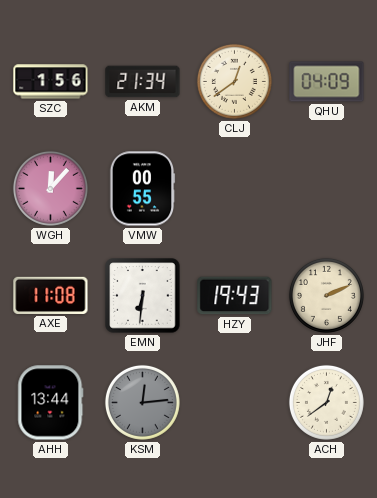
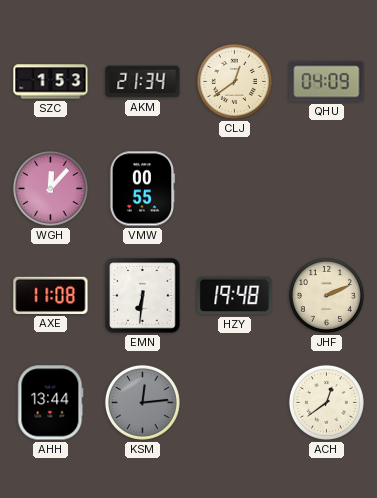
SZC: 1:56 -> 1:53
HZY: 19:43 -> 19:48
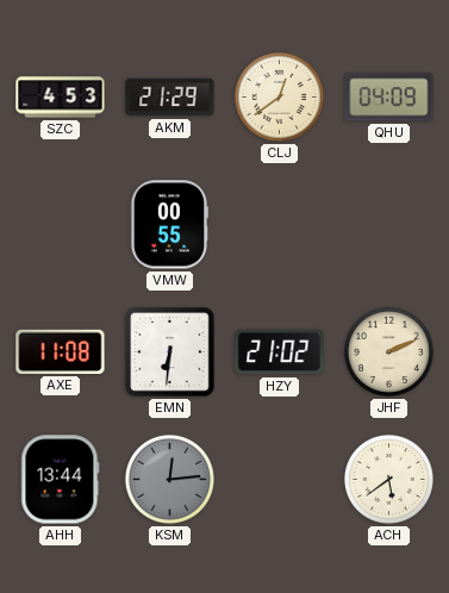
SZC: 1:53 -> 4:53
AKM: 21:34 -> 21:29
WGH: 12:07 -> none
HZY: 19:48 -> 21:02
ACH: 12:39 -> 5:39
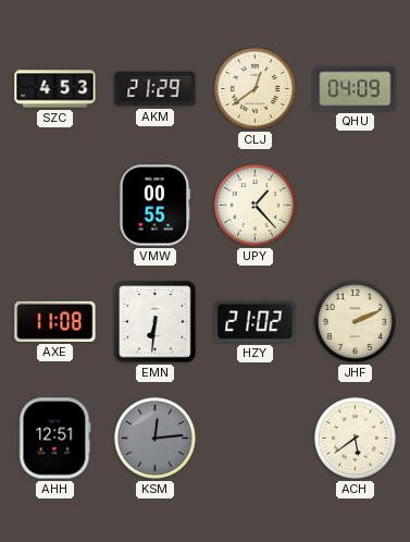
UPY: none -> 1:23
AHH: 13:44 -> 12:51
